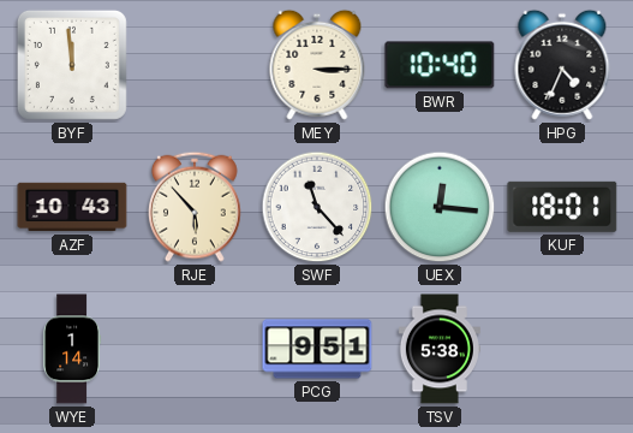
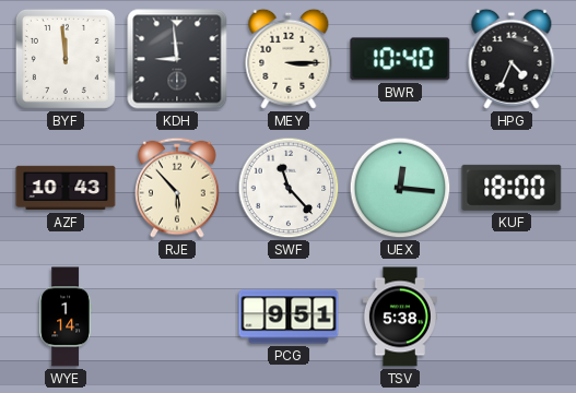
KDH: none -> 8:59
KUF: 18:01 -> 18:00
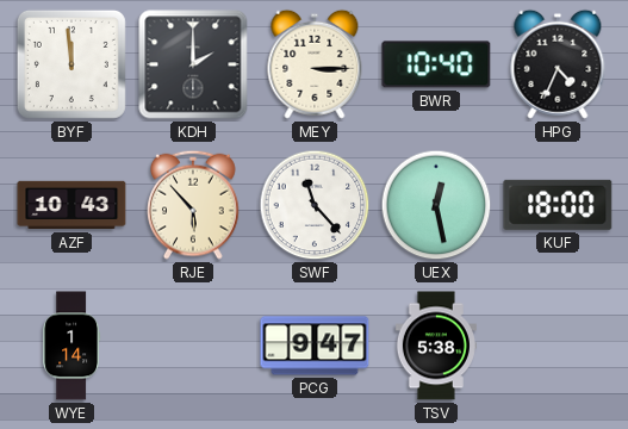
KDH: 8:59 -> 2:00
UEX: 12:16 -> 12:28
PCG: 9:51 -> 9:47
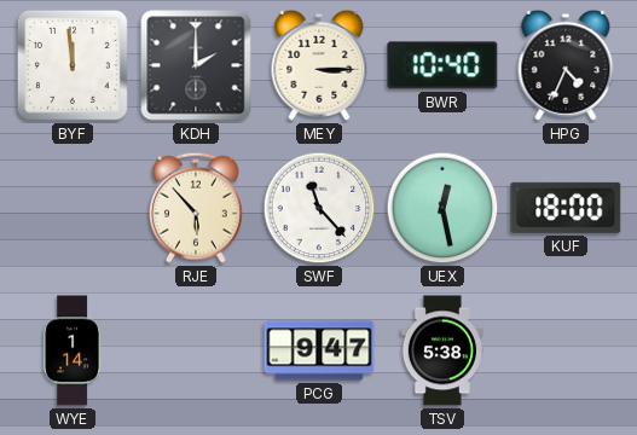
AZF: 10:43 -> none
